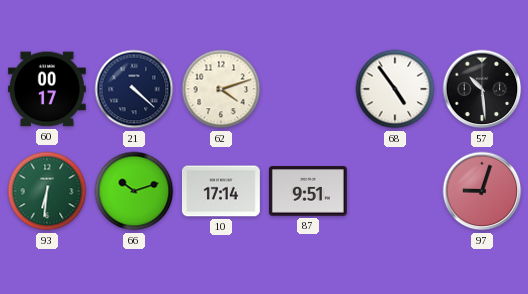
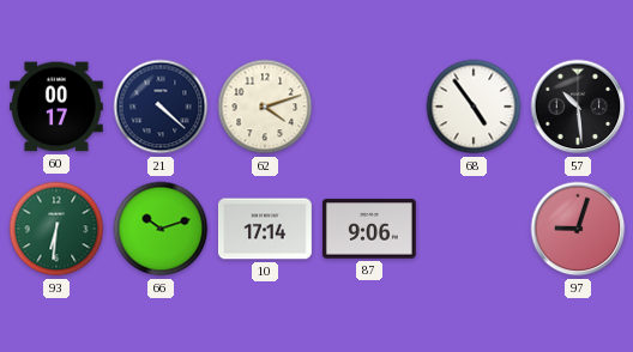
87: 9:51 -> 9:06
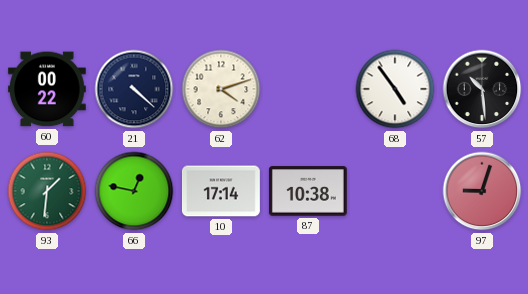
60: 00:17 -> 00:22
93: 6:31 -> 1:31
66: 10:12 -> 12:47
87: 9:06 -> 10:38
